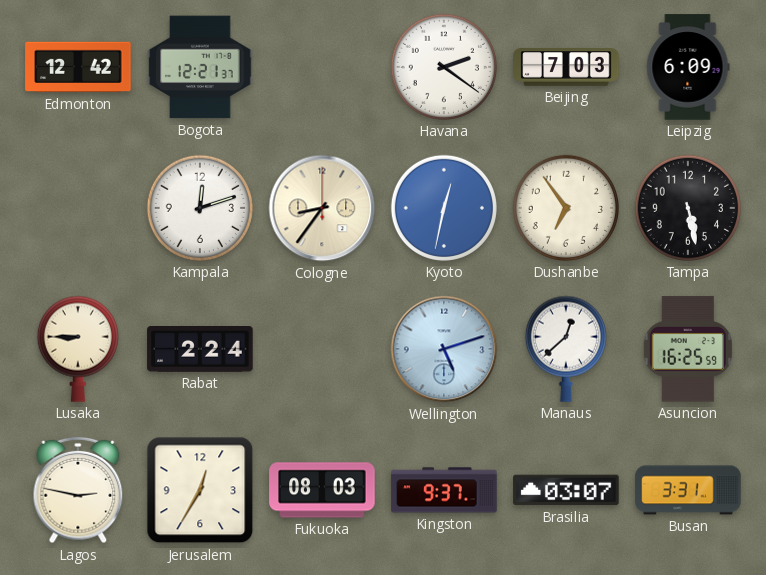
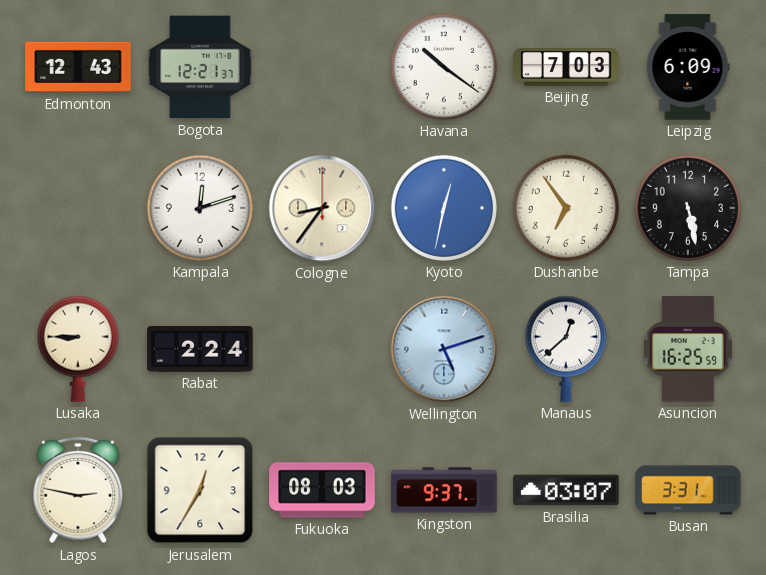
Edmonton: 12:42 -> 12:43
Havana: 2:21 -> 10:21
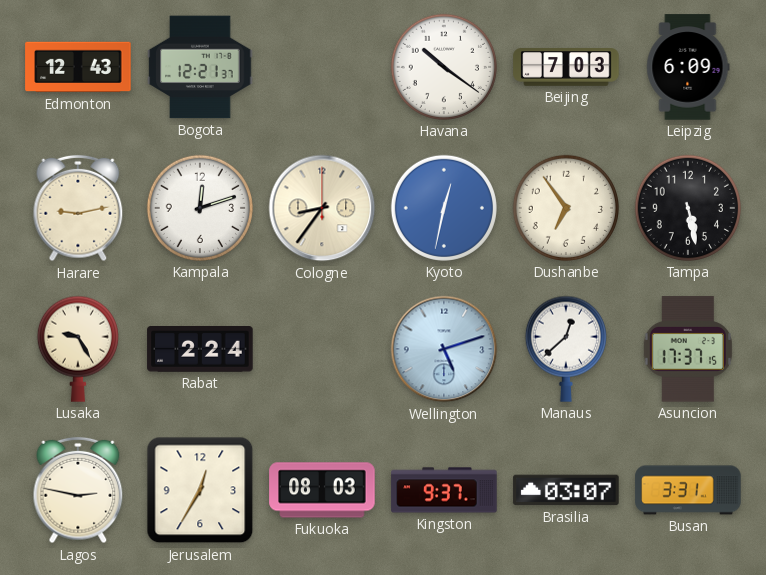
Harare: none -> 9:13
Lusaka: 8:45 -> 9:25
Asuncion: 16:25 -> 17:37
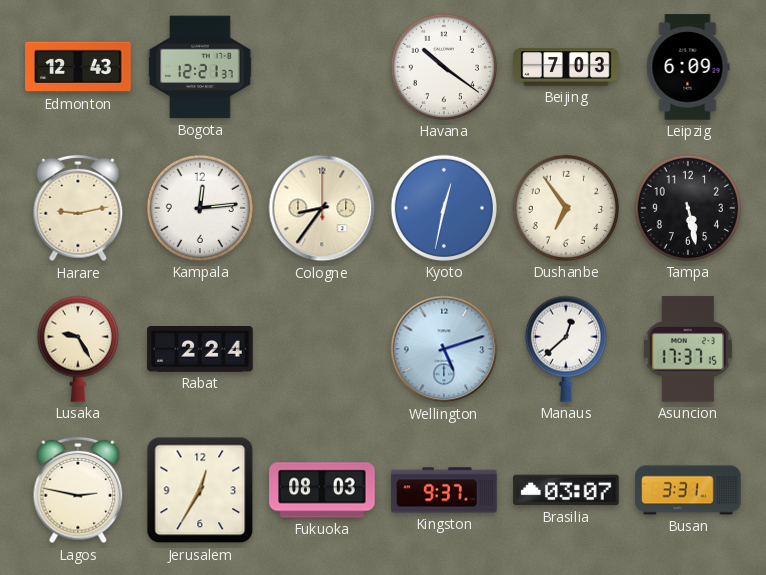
Kampala: 12:12 -> 12:14
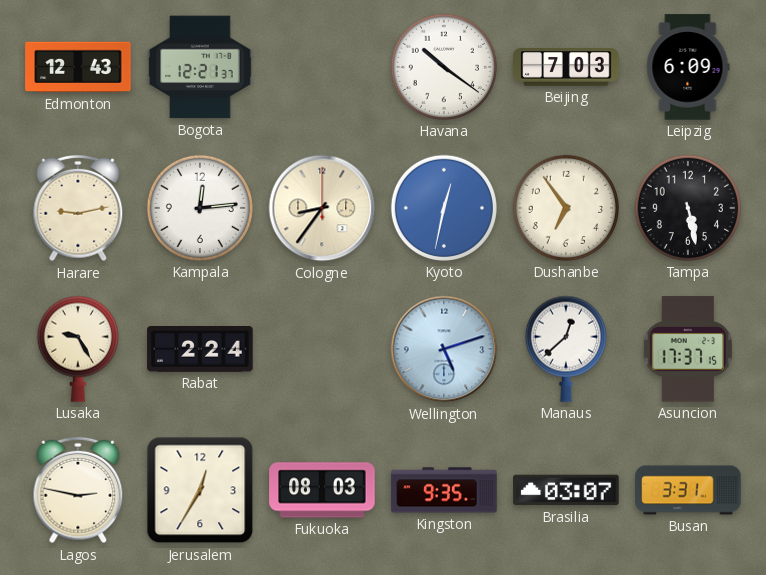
Kingston: 9:37 -> 9:35
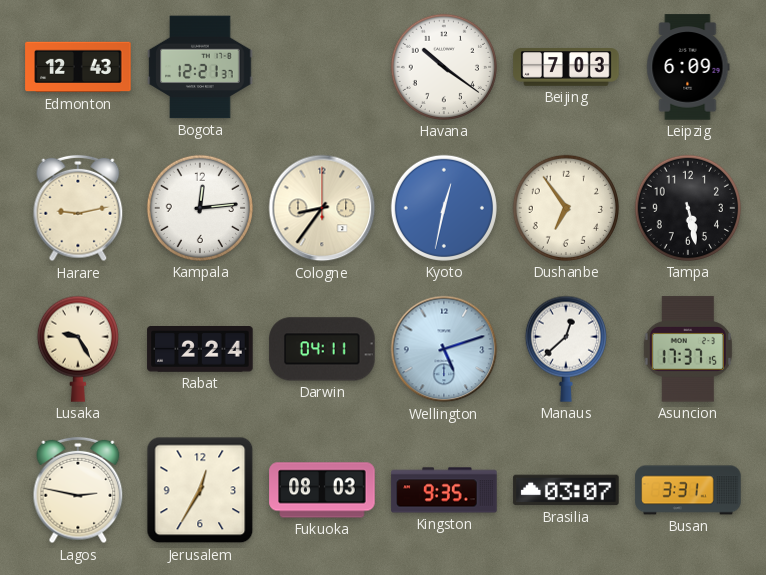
Darwin: none -> 04:11
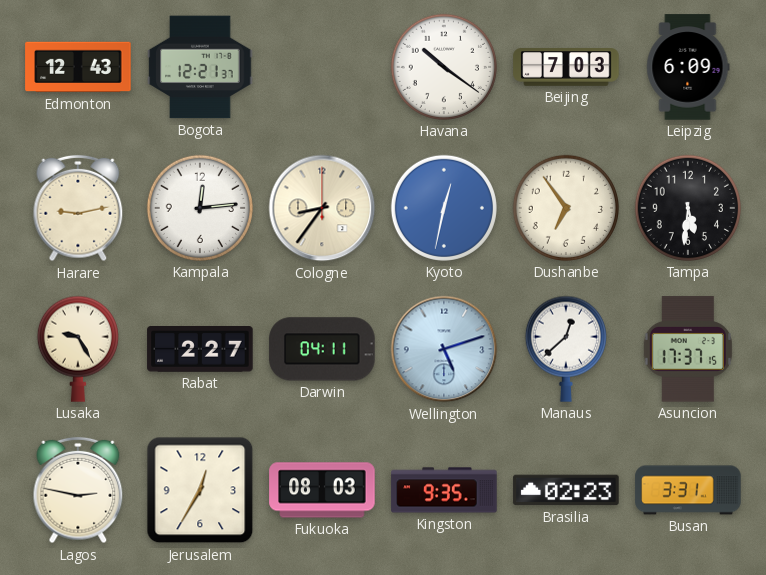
Tampa: 5:28 -> 5:31
Rabat: 2:24 -> 2:27
Brasilia: 03:07 -> 02:23
